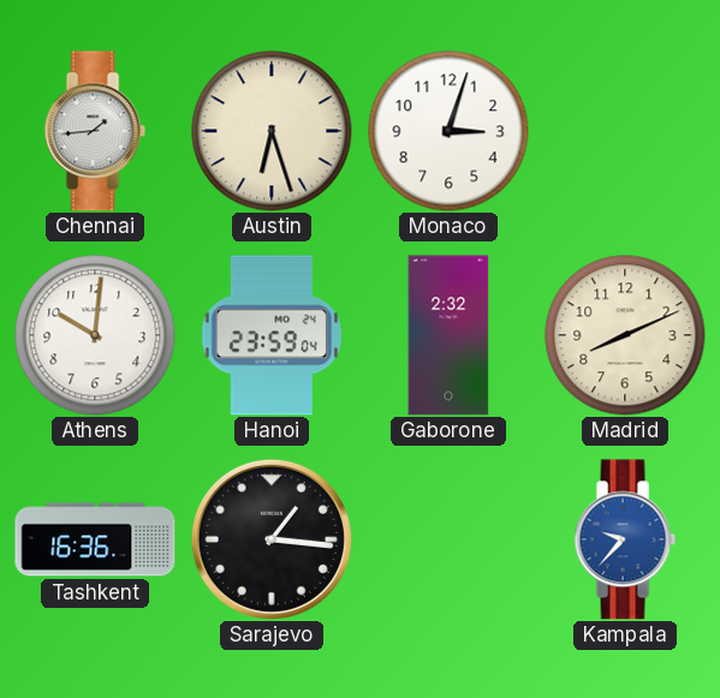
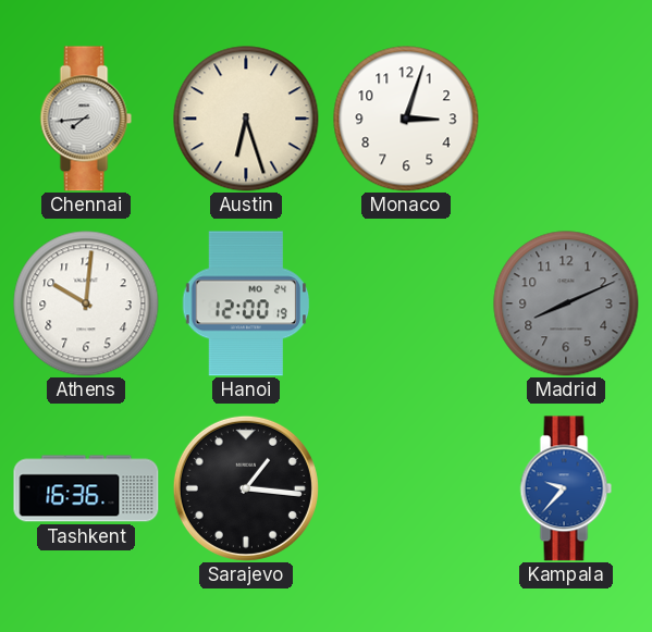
Chennai: 1:44 -> 7:44
Hanoi: 23:59 -> 12:00
Gaborone: 2:32 -> none
Madrid dial: cream -> grey
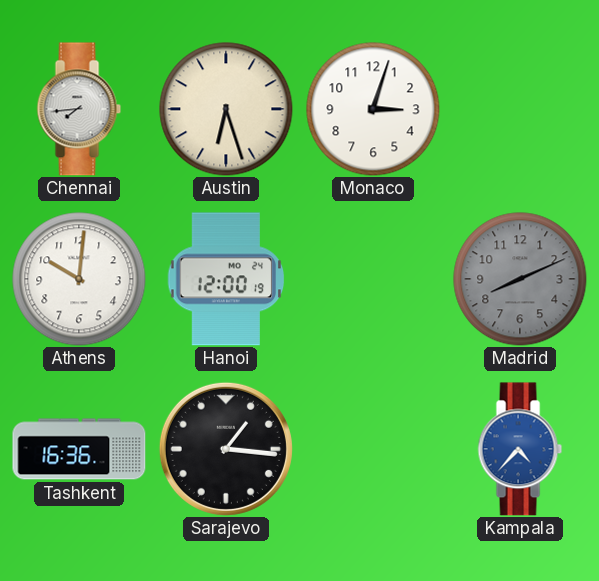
Kampala: 9:37 -> 4:37
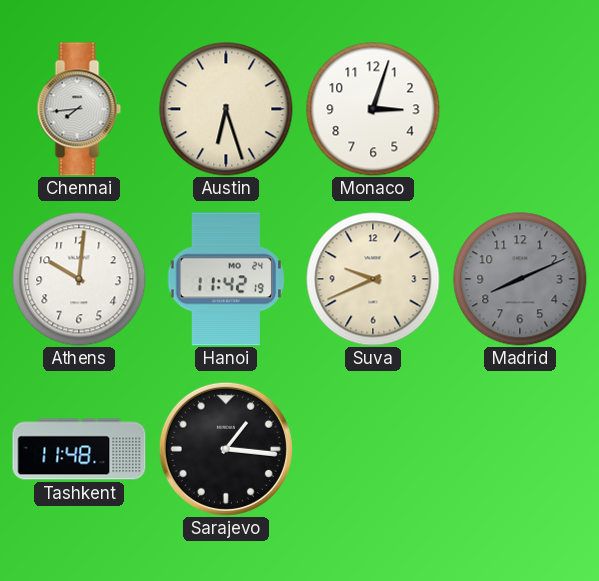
Hanoi: 12:00 -> 11:42
Suva: none -> 9:41
Tashkent: 16:36 -> 11:48
Kampala: 4:37 -> none
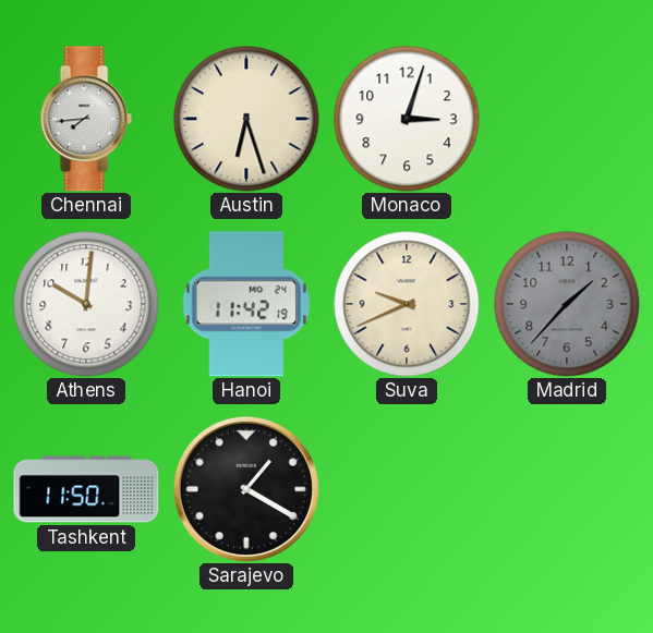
Madrid: 8:11 -> 1:37
Tashkent: 11:48 -> 11:50
Sarajevo: 1:16 -> 1:20
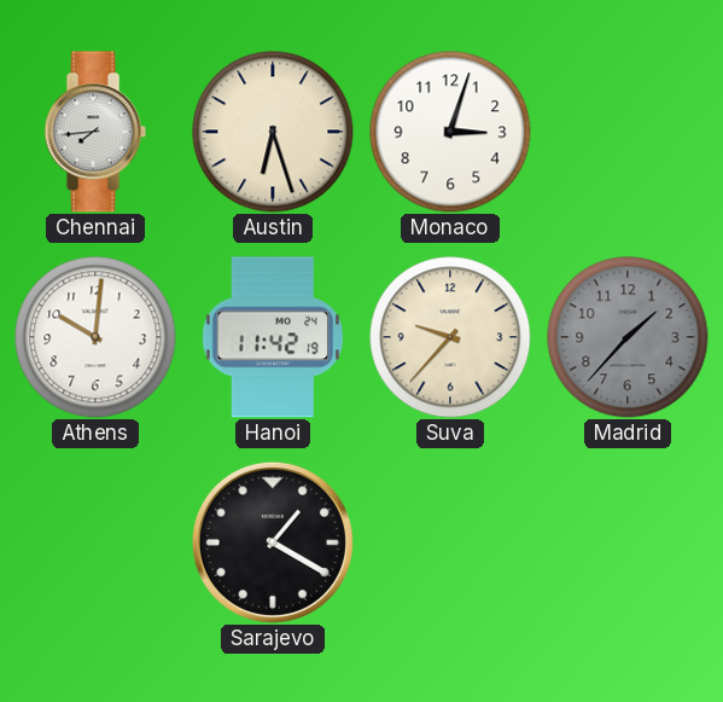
Suva: 9:41 -> 9:37
Tashkent: 11:50 -> none
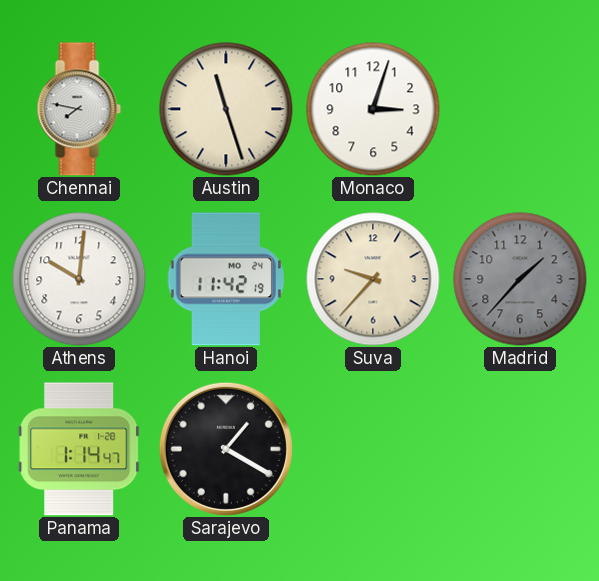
Chennai: 7:44 -> 7:47
Austin: 6:27 -> 11:27
Panama: none -> 1:14
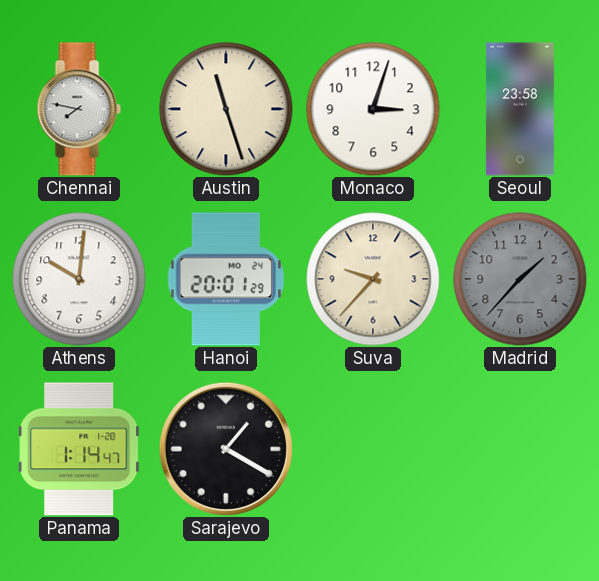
Seoul: none -> 23:58
Hanoi: 11:42 -> 20:01
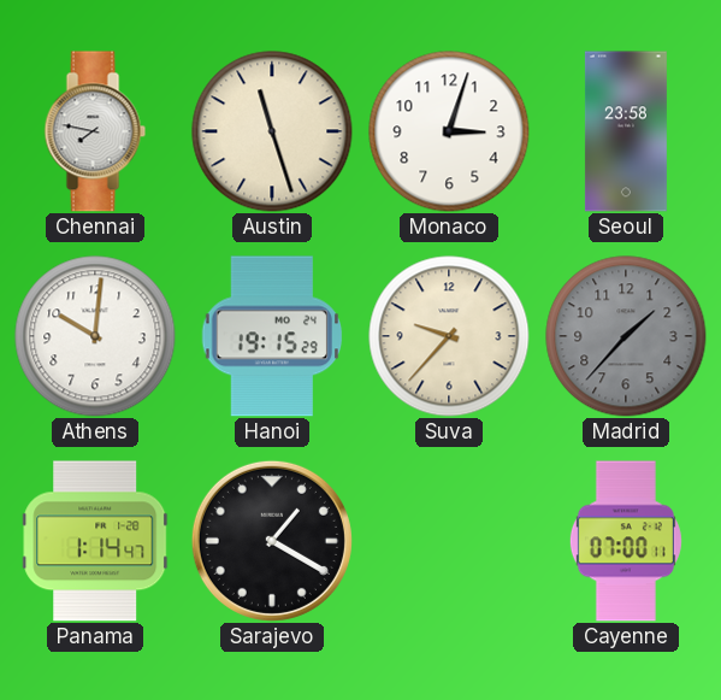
Hanoi: 20:01 -> 19:15
Cayenne: none -> 07:00
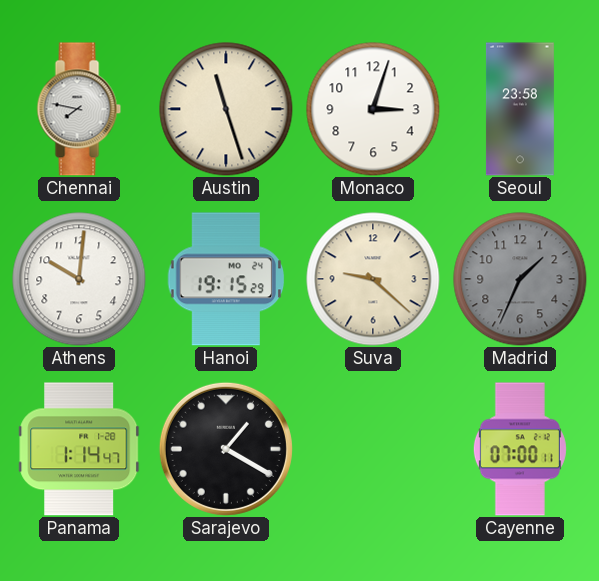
Suva: 9:37 -> 9:22
Madrid: 1:37 -> 1:34
